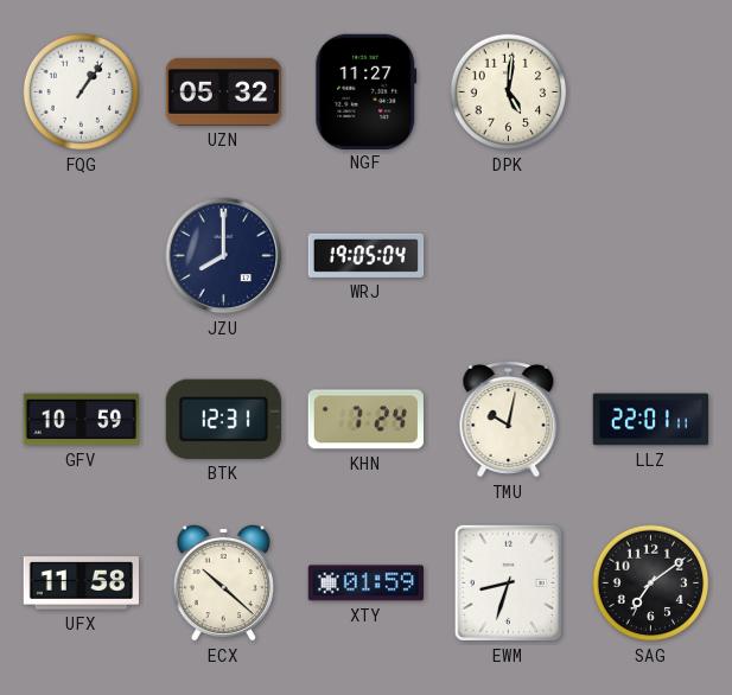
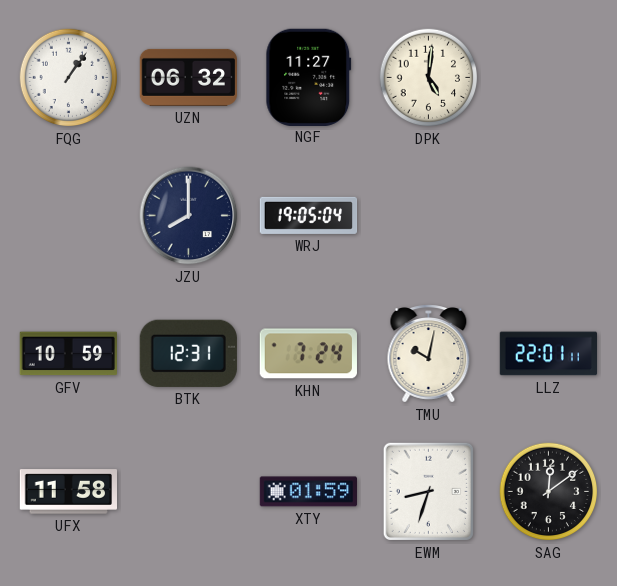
UZN: 05:32 -> 06:32
ECX: 10:22 -> none
SAG: 7:09 -> 12:09
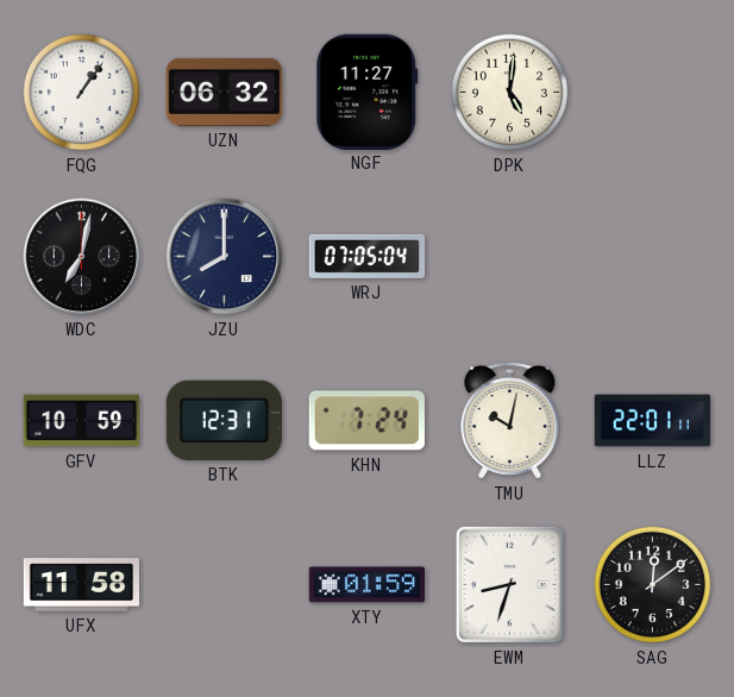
WDC: none -> 7:02
WRJ: 19:05 -> 07:05
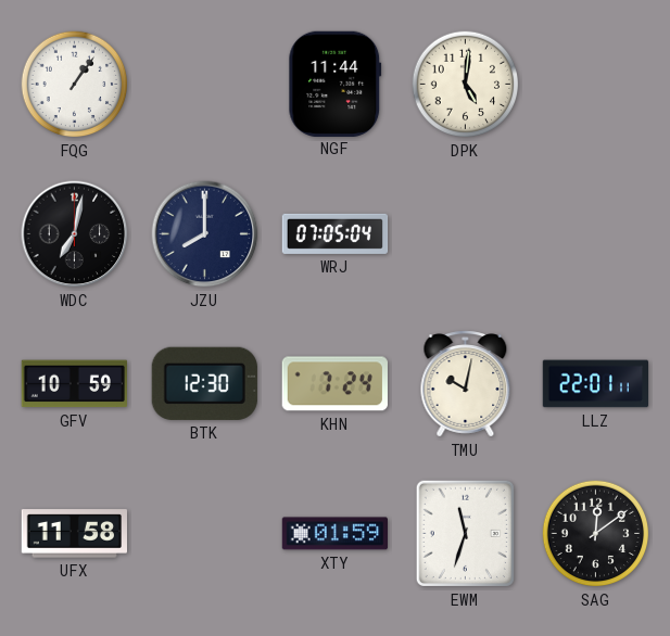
UZN: 06:32 -> none
NGF: 11:27 -> 11:44
BTK: 12:31 -> 12:30
EWM: 8:33 -> 11:33
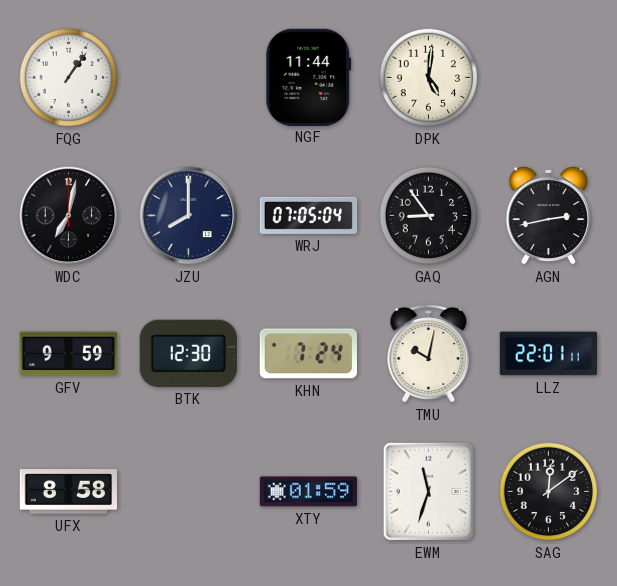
GAQ: none -> 8:54
AGN: none -> 2:43
GFV: 10:59 -> 9:59
UFX: 11:58 -> 8:58
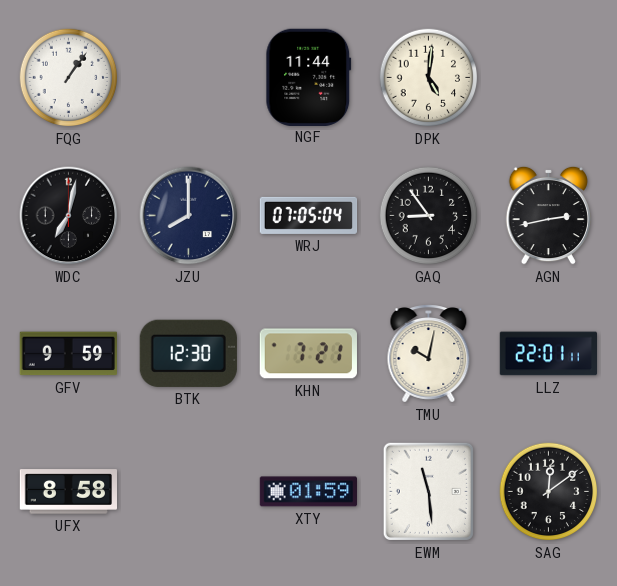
KHN: 7:24 -> 7:21
EWM: 11:33 -> 11:29
